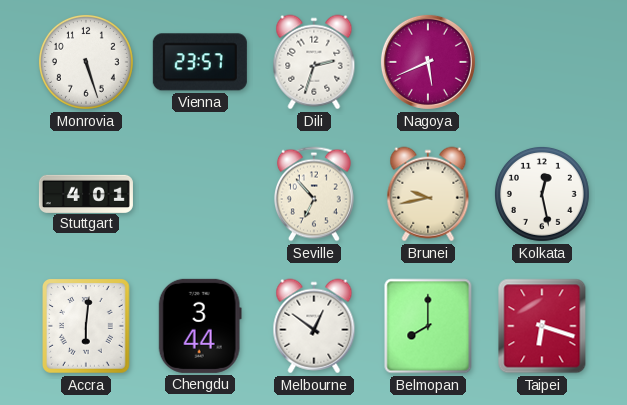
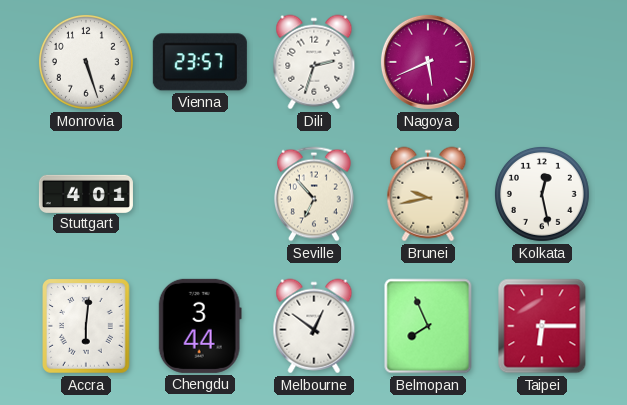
Belmopan: 8:00 -> 7:56
Taipei: 6:18 -> 6:15
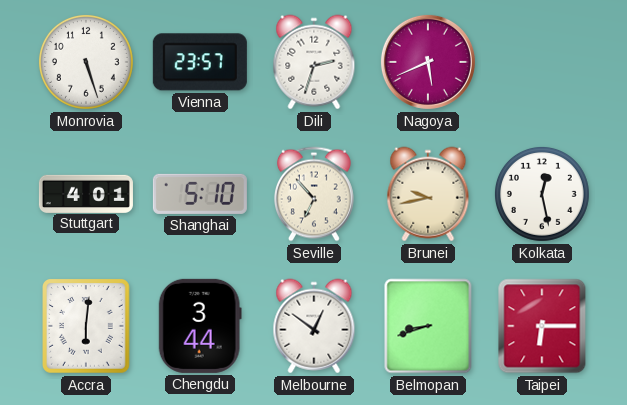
Shanghai: none -> 5:10
Belmopan: 7:56 -> 8:42
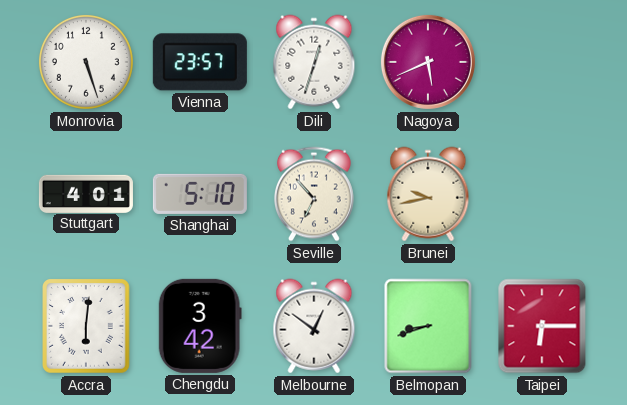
Dili: 2:33 -> 12:33
Kolkata: 12:28 -> none
Chengdu: 3:44 -> 3:42
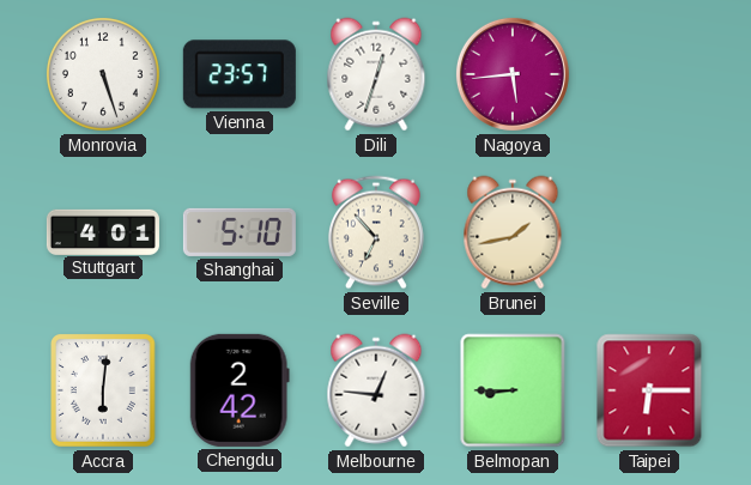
Nagoya: 5:41 -> 5:44
Brunei: 9:43 -> 1:43
Chengdu: 3:42 -> 2:42
Melbourne: 12:51 -> 12:46
Belmopan: 8:42 -> 8:45
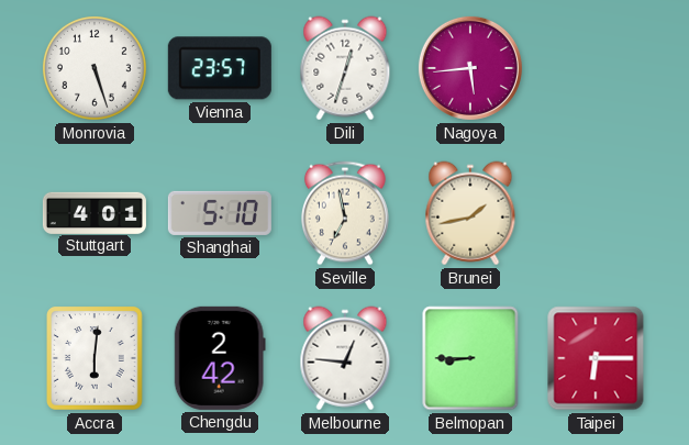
Seville: 6:53 -> 6:58
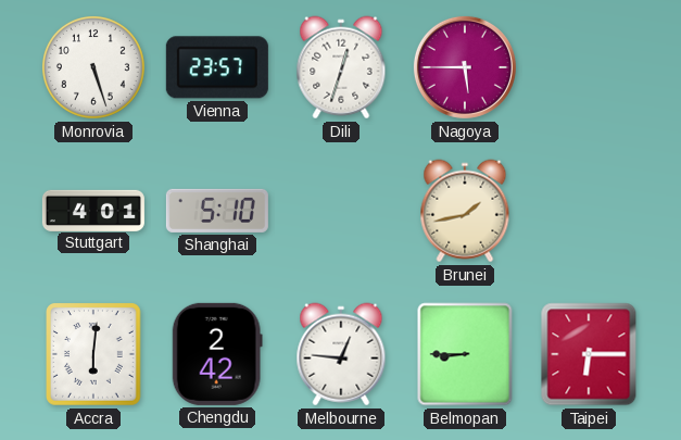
Nagoya: 5:44 -> 5:45
Seville: 6:58 -> none
